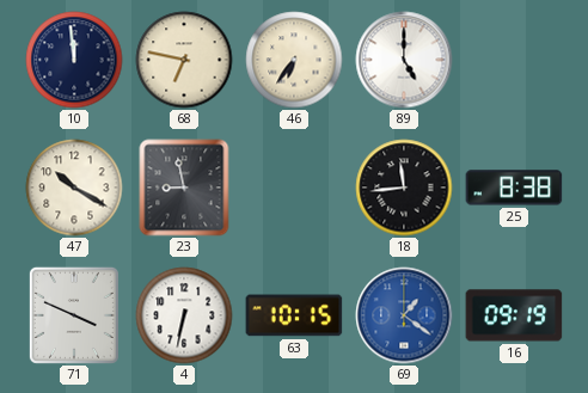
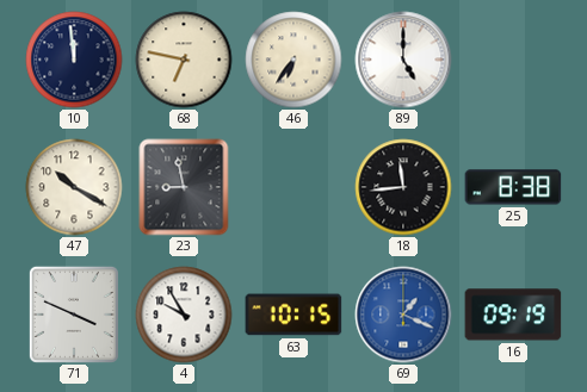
4: 6:32 -> 9:55
69: 1:21 -> 1:19
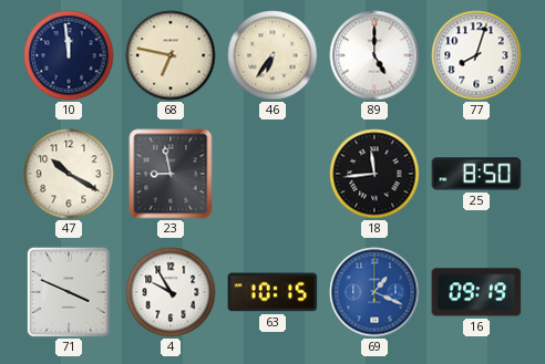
77: none -> 8:03
25: 8:38 -> 8:50
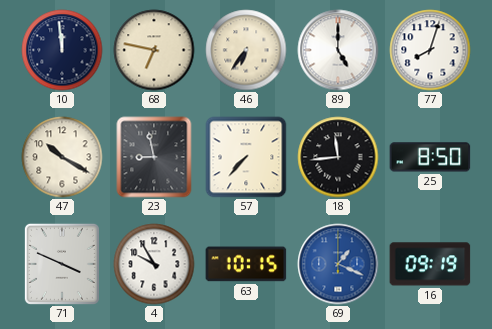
57: none -> 7:37
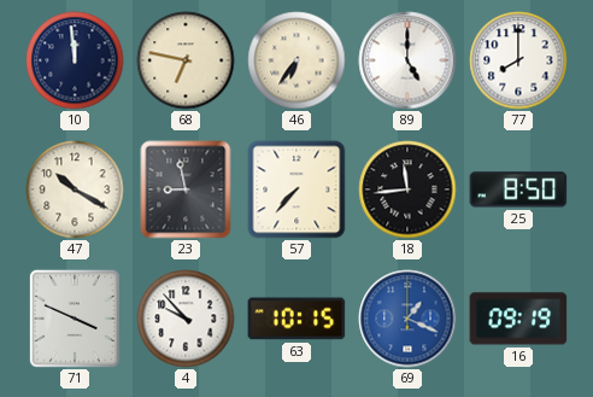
77: 8:03 -> 8:00
4: 9:55 -> 9:53
